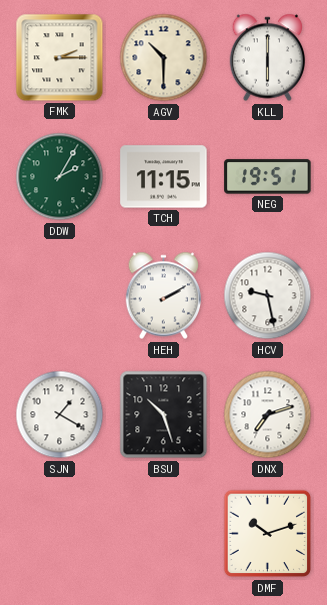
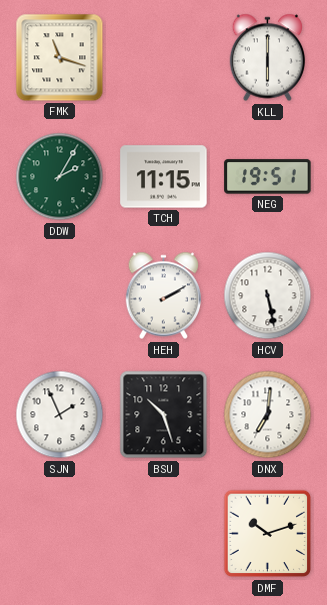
FMK: 2:15 -> 11:18
AGV: 10:30 -> none
HCV: 9:28 -> 5:28
SJN: 1:20 -> 1:56
DNX: 7:12 -> 7:01
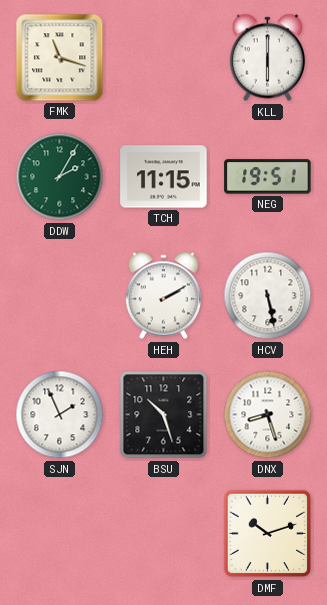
DNX: 7:01 -> 8:27
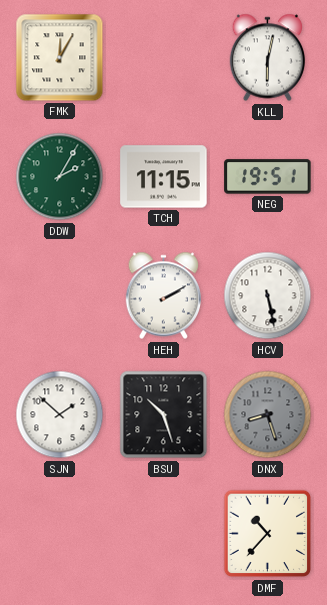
FMK: 11:18 -> 12:05
KLL: 6:00 -> 6:02
SJN: 1:56 -> 1:52
DNX dial: white -> grey
DMF: 10:12 -> 10:37
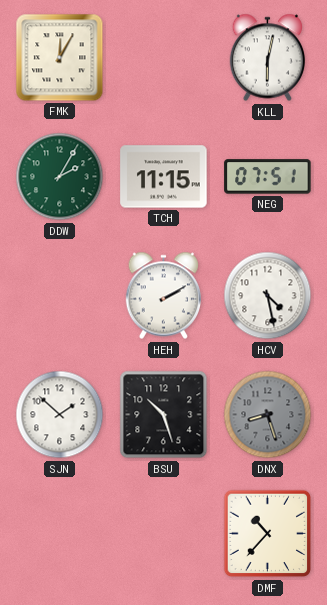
NEG: 19:51 -> 07:51
HCV: 5:28 -> 4:28
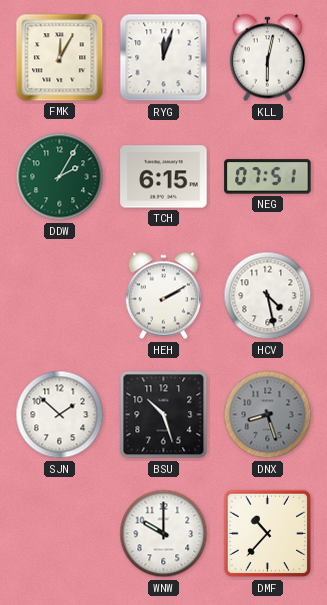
RYG: none -> 12:03
TCH: 11:15 -> 6:15
WNW: none -> 10:00
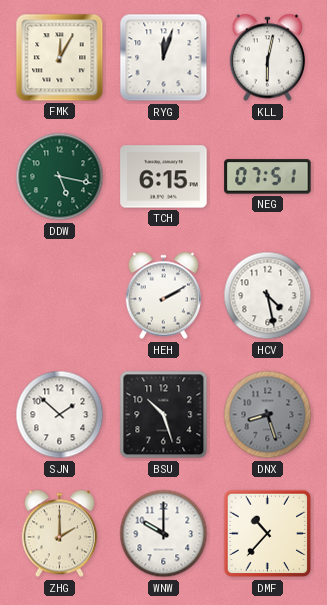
DDW: 2:05 -> 5:17
ZHG: none -> 2:00
